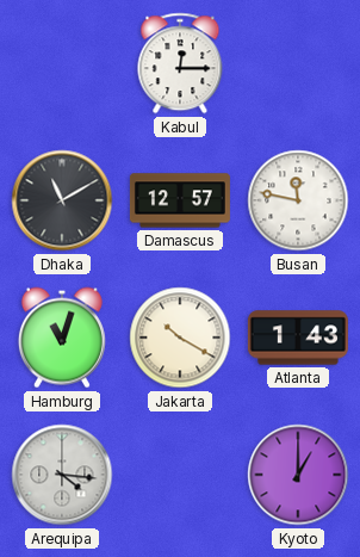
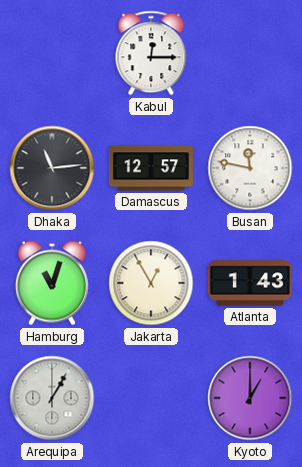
Dhaka: 11:10 -> 11:14
Jakarta: 10:20 -> 12:55
Arequipa: 4:16 -> 1:05
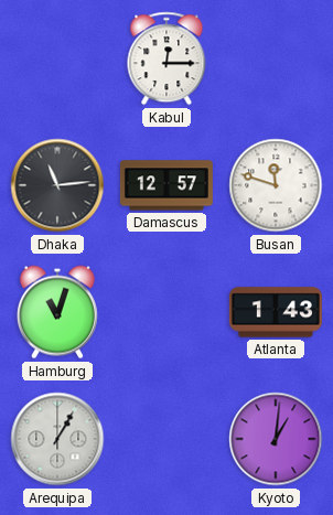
Busan: 11:47 -> 11:48
Jakarta: 12:55 -> none
Kyoto: 1:00 -> 1:01
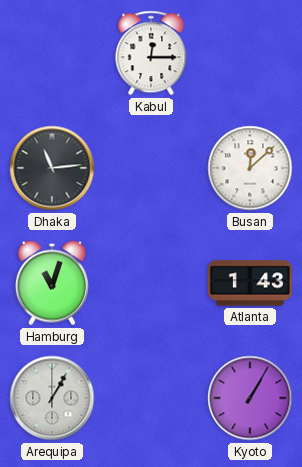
Damascus: 12:57 -> none
Busan: 11:48 -> 12:08
Kyoto: 1:01 -> 1:05
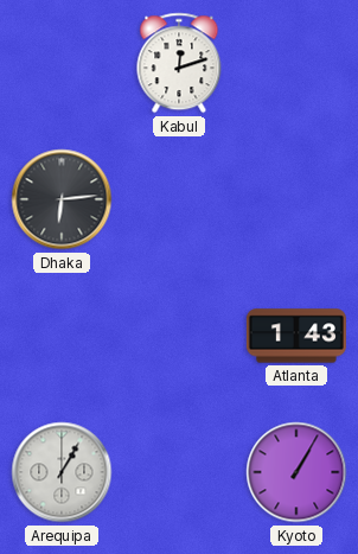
Kabul: 12:15 -> 12:12
Dhaka: 11:14 -> 6:14
Busan: 12:08 -> none
Hamburg: 11:03 -> none
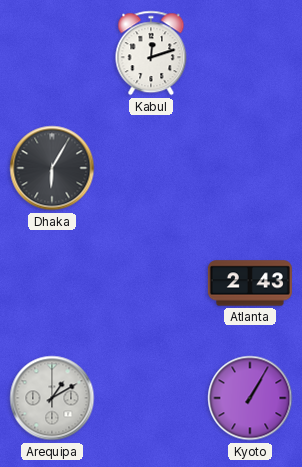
Dhaka: 6:14 -> 6:05
Atlanta: 1:43 -> 2:43
Arequipa: 1:05 -> 1:10
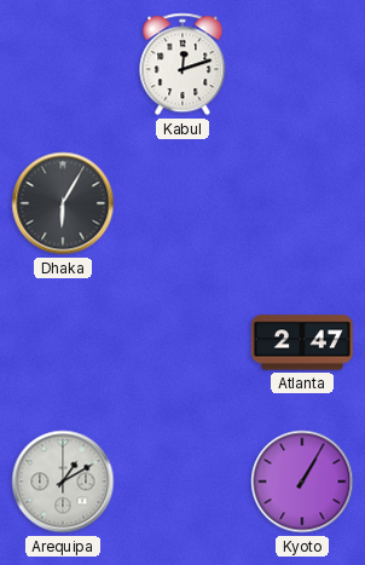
Atlanta: 2:43 -> 2:47
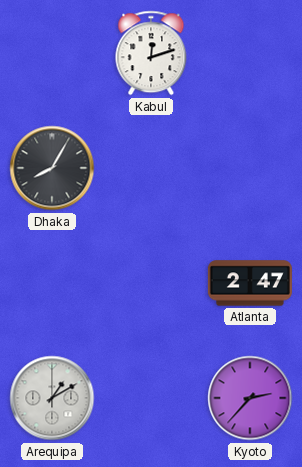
Dhaka: 6:05 -> 8:05
Kyoto: 1:05 -> 2:37
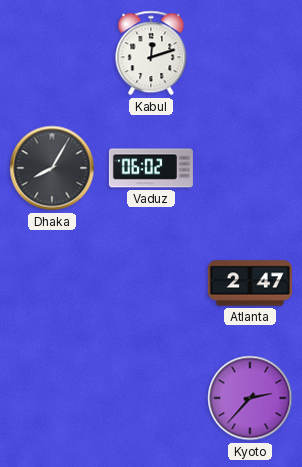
Vaduz: none -> 06:02
Arequipa: 1:10 -> none
